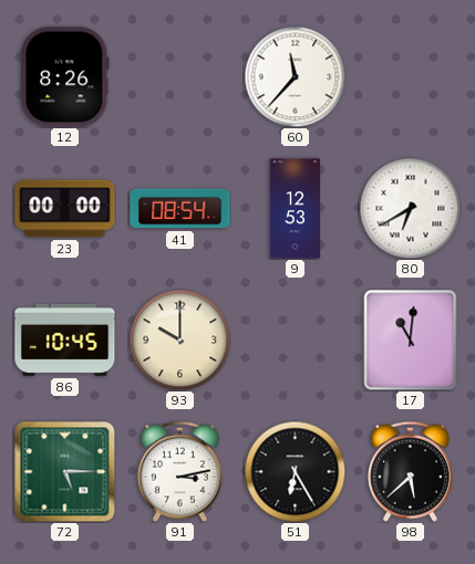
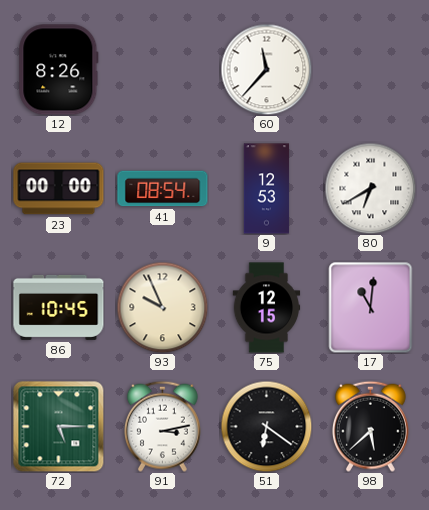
93: 10:00 -> 9:56
75: none -> 12:15
51: 6:25 -> 6:21
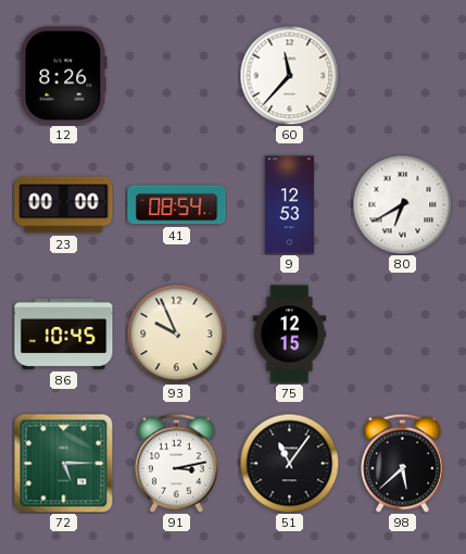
17: 11:01 -> none
51: 6:21 -> 11:06
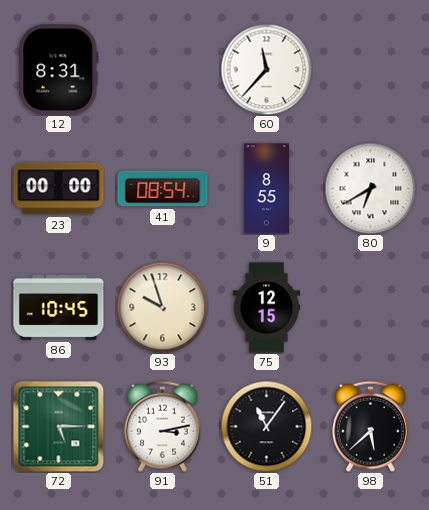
12: 8:26 -> 8:31
9: 12:53 -> 8:55
93: 9:56 -> 9:57
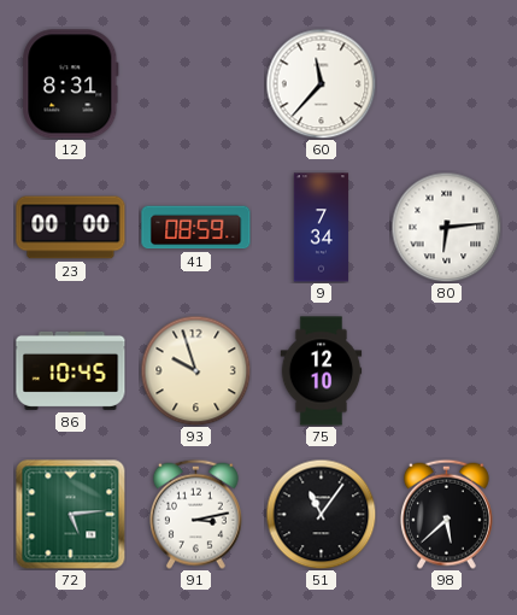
41: 08:54 -> 08:59
9: 8:55 -> 7:34
80: 6:40 -> 6:14
75: 12:15 -> 12:10
72: 5:15 -> 5:14
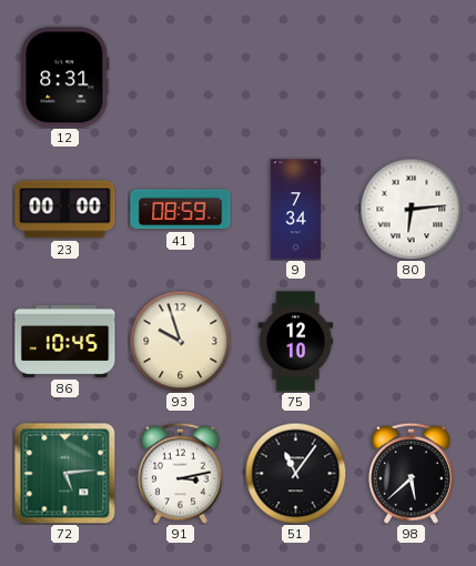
60: 11:37 -> none
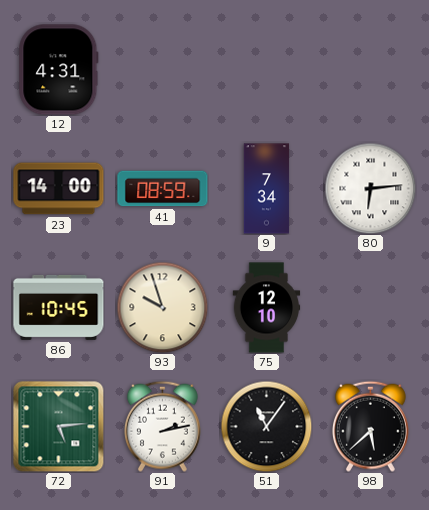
12: 8:31 -> 4:31
23: 00:00 -> 14:00
91: 3:13 -> 2:13
